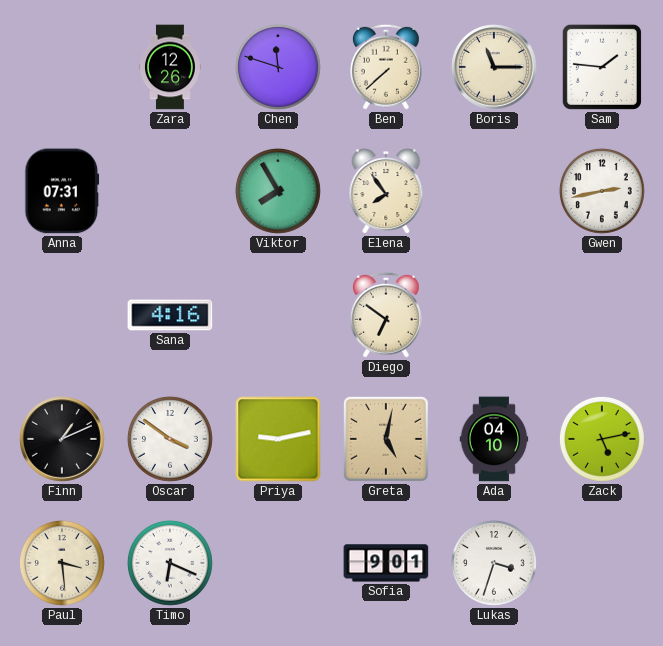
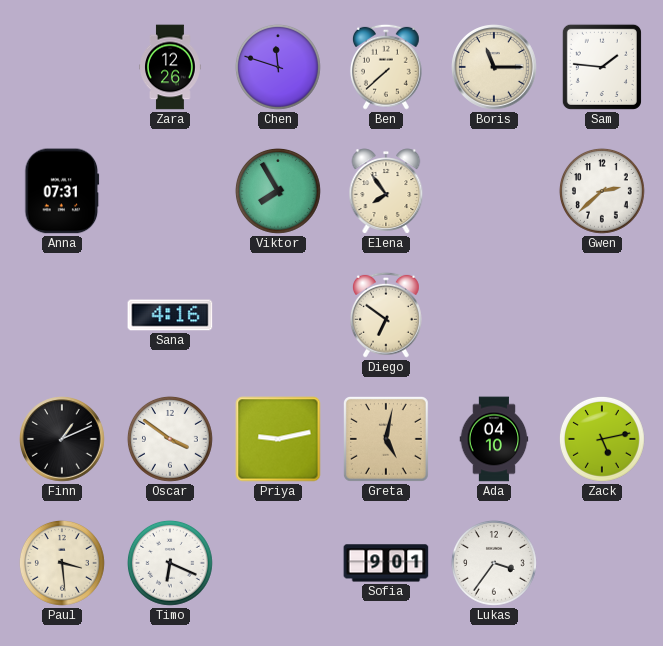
Gwen: 2:43 -> 2:38
Lukas: 3:33 -> 3:36
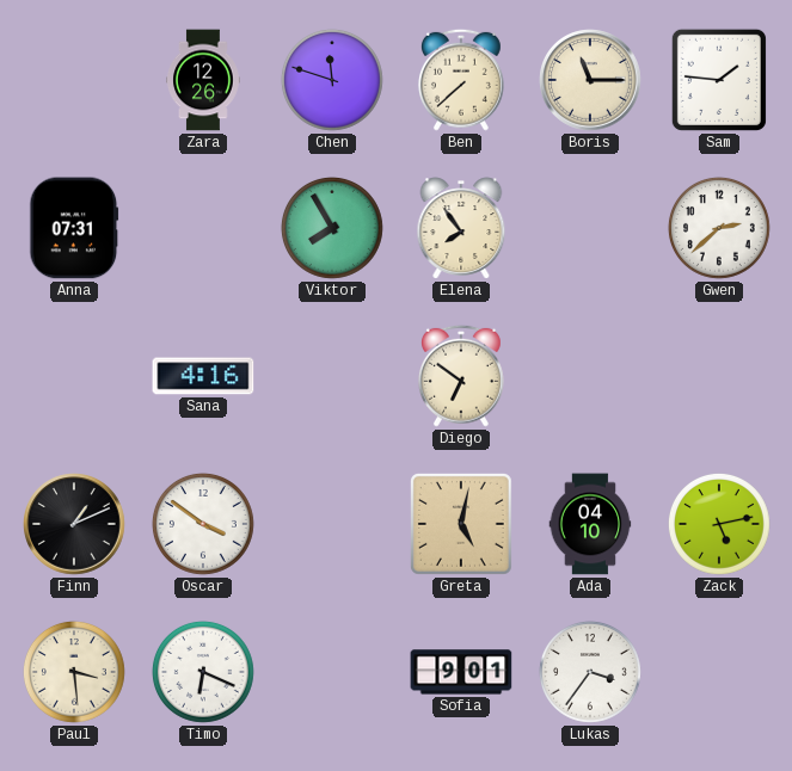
Priya: 9:13 -> none
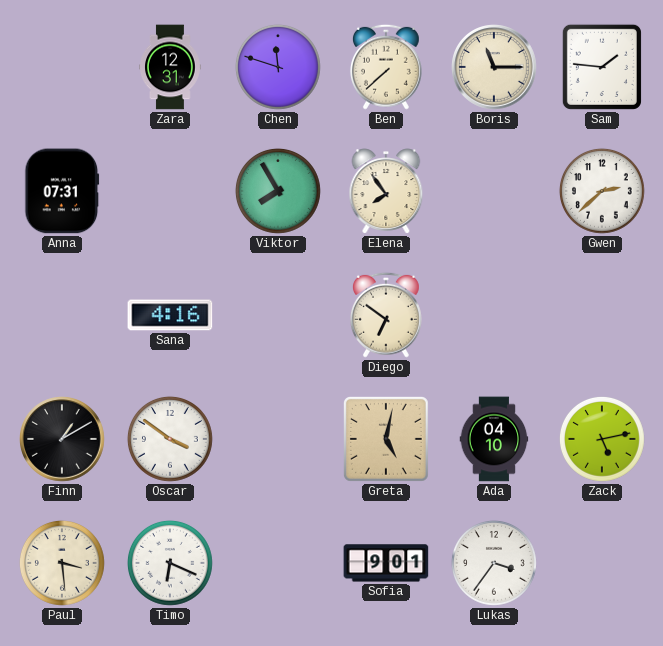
Zara: 12:26 -> 12:31
Finn: 1:11 -> 1:10
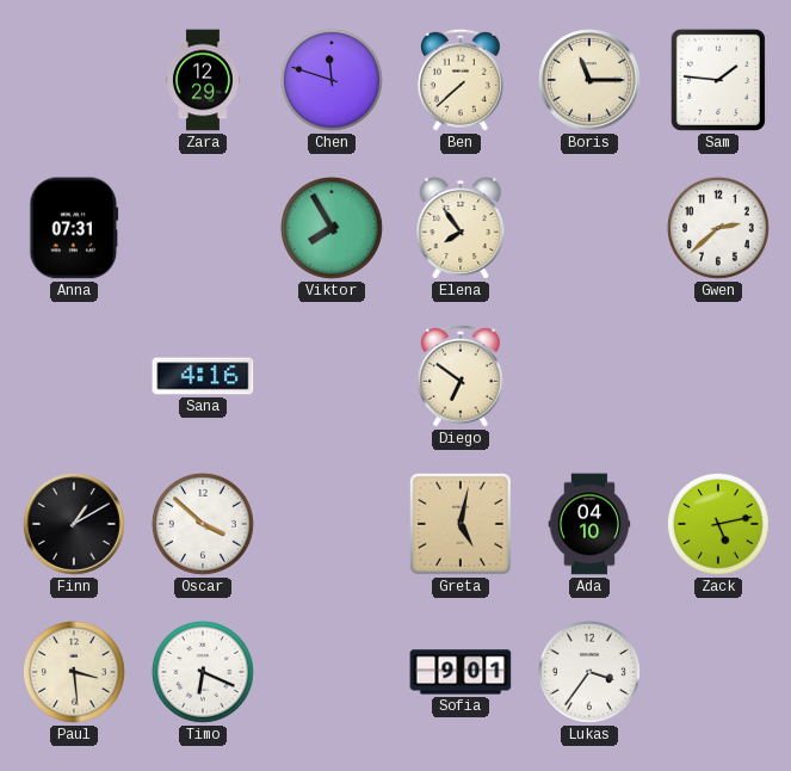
Zara: 12:31 -> 12:29
Oscar: 3:51 -> 3:52
